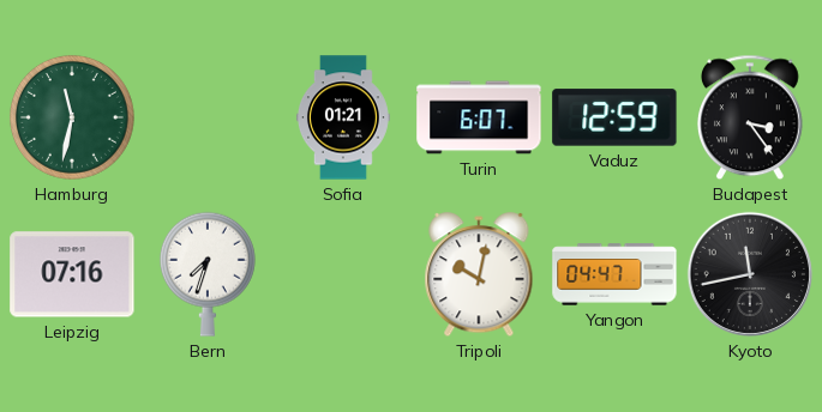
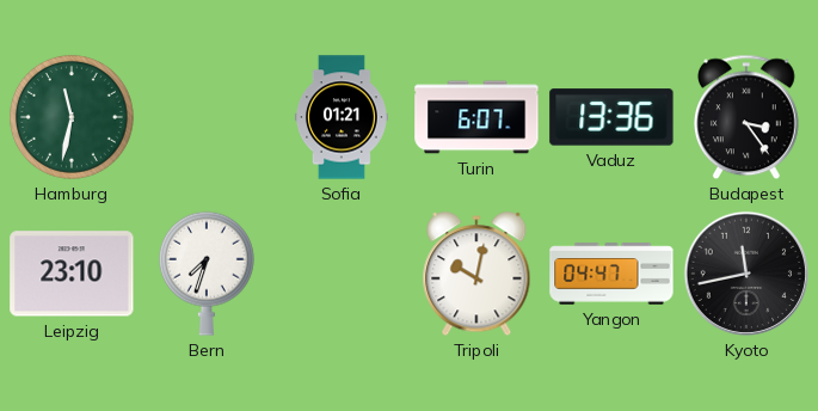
Vaduz: 12:59 -> 13:36
Leipzig: 07:16 -> 23:10
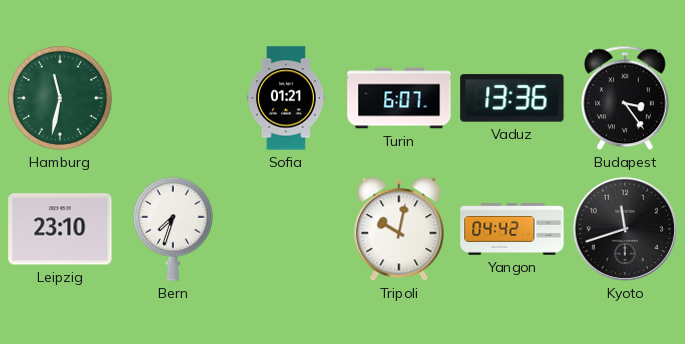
Yangon: 04:47 -> 04:42
Kyoto: 11:43 -> 11:42
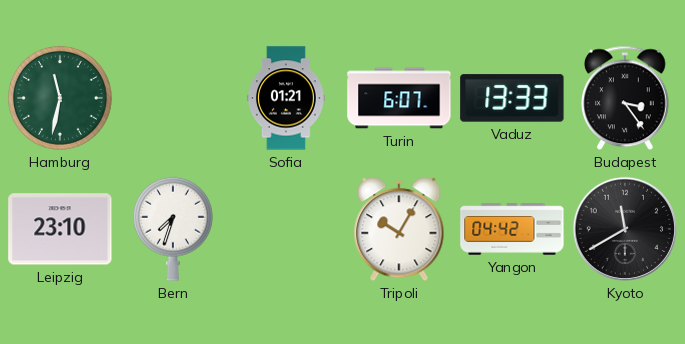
Vaduz: 13:36 -> 13:33
Tripoli: 10:02 -> 10:05
Kyoto: 11:42 -> 11:40
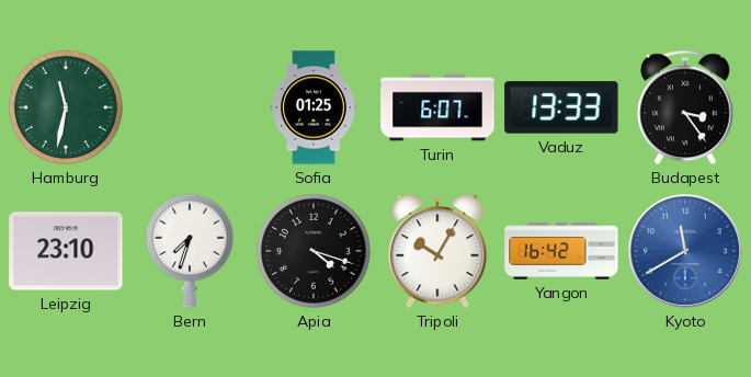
Sofia: 01:21 -> 01:25
Apia: none -> 4:18
Yangon: 04:42 -> 16:42
Kyoto dial: black -> blue
